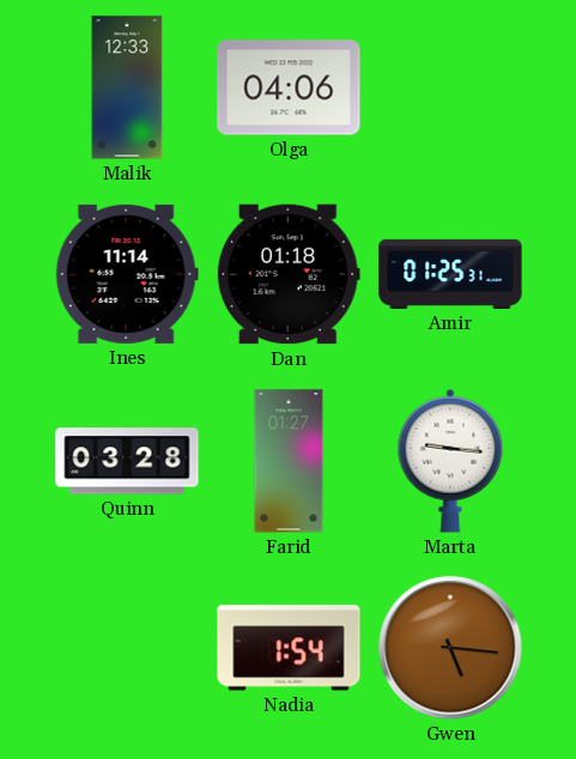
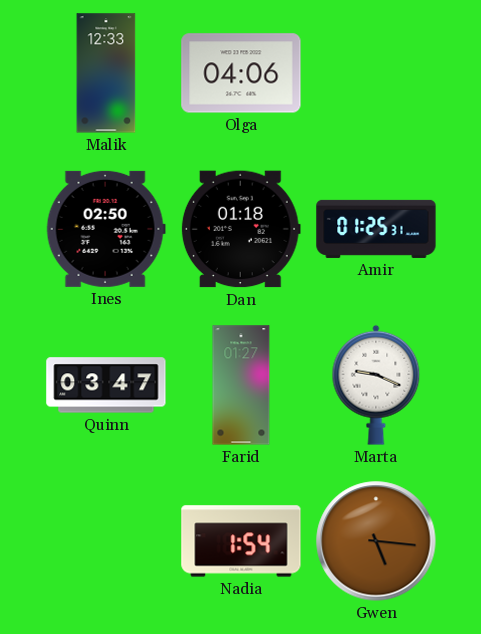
Ines: 11:14 -> 02:50
Quinn: 03:28 -> 03:47
Marta: 9:16 -> 9:19
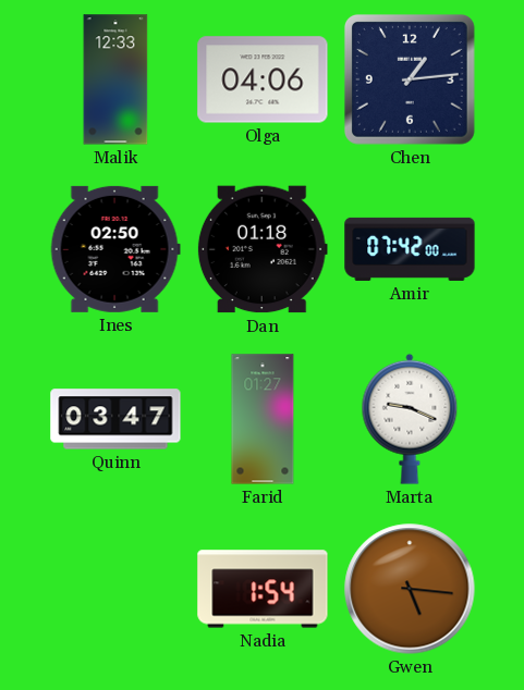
Chen: none -> 1:14
Amir: 01:25 -> 07:42
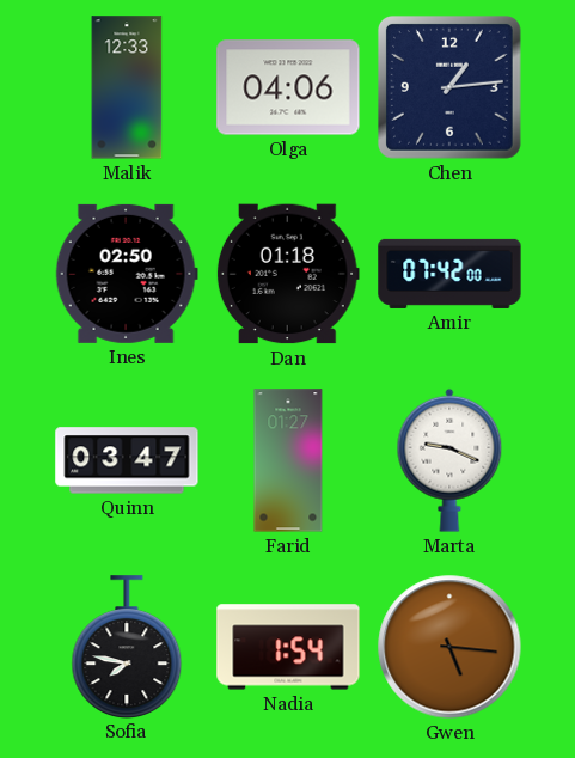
Sofia: none -> 7:47
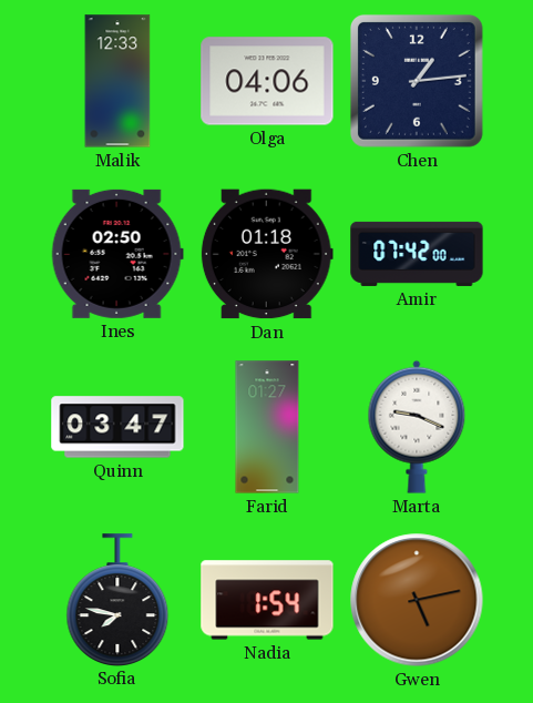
Gwen: 5:16 -> 5:13
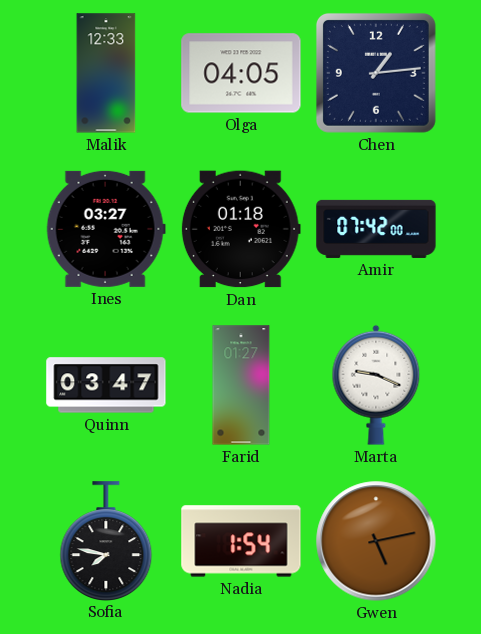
Olga: 04:06 -> 04:05
Ines: 02:50 -> 03:27
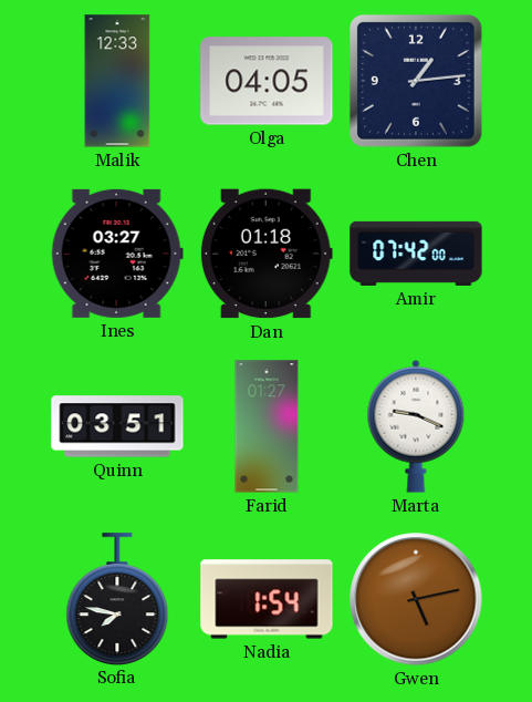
Quinn: 03:47 -> 03:51
